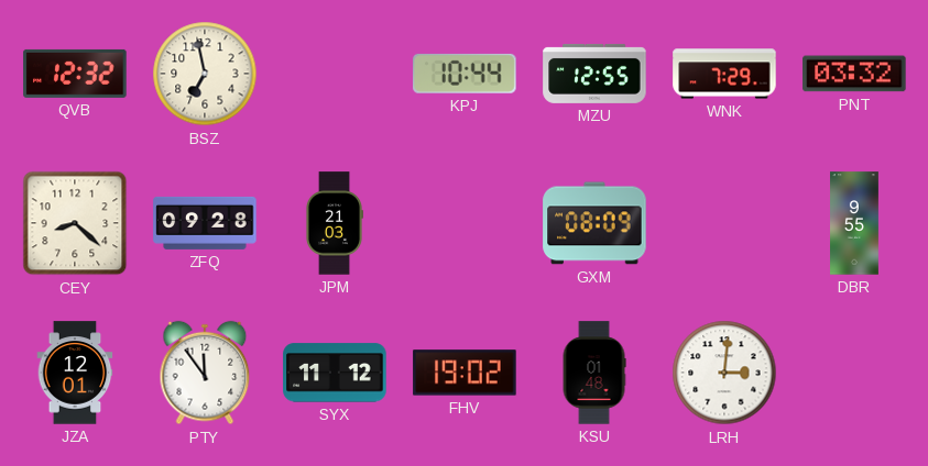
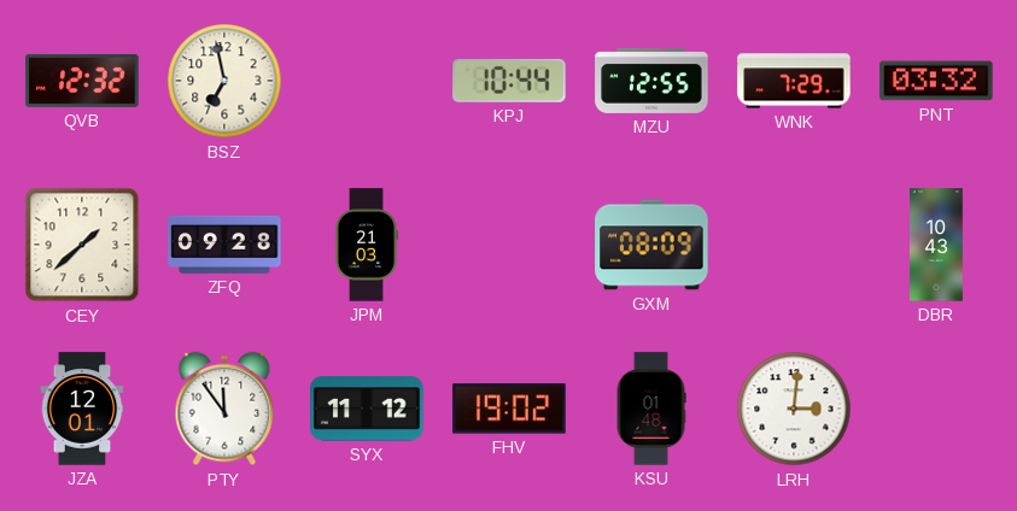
CEY: 8:22 -> 1:38
DBR: 9:55 -> 10:43
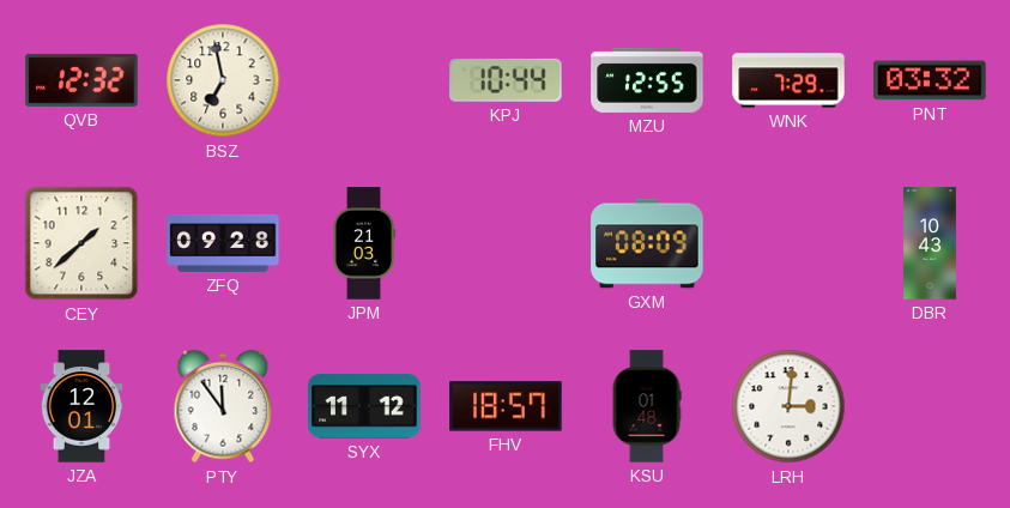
FHV: 19:02 -> 18:57
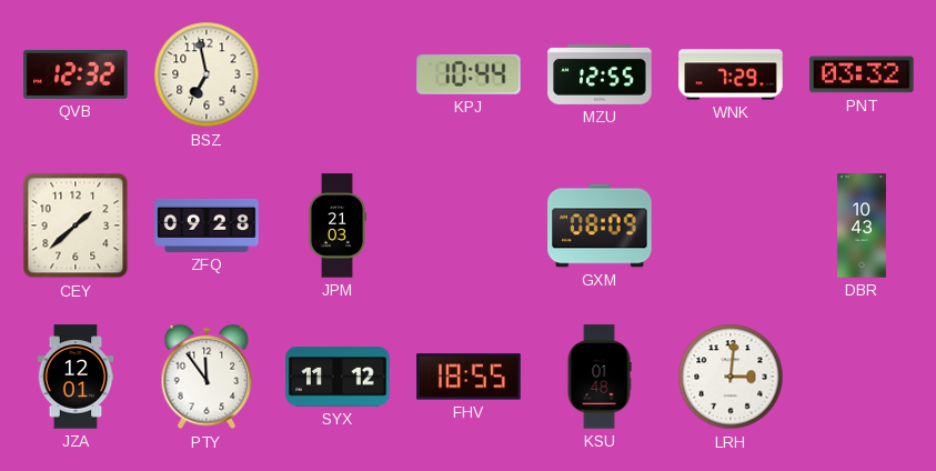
FHV: 18:57 -> 18:55
